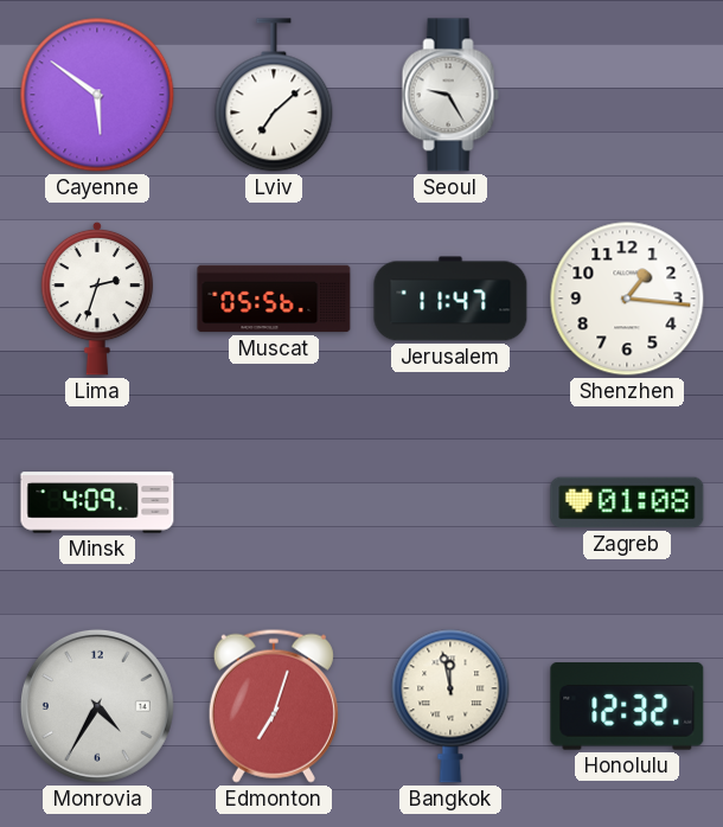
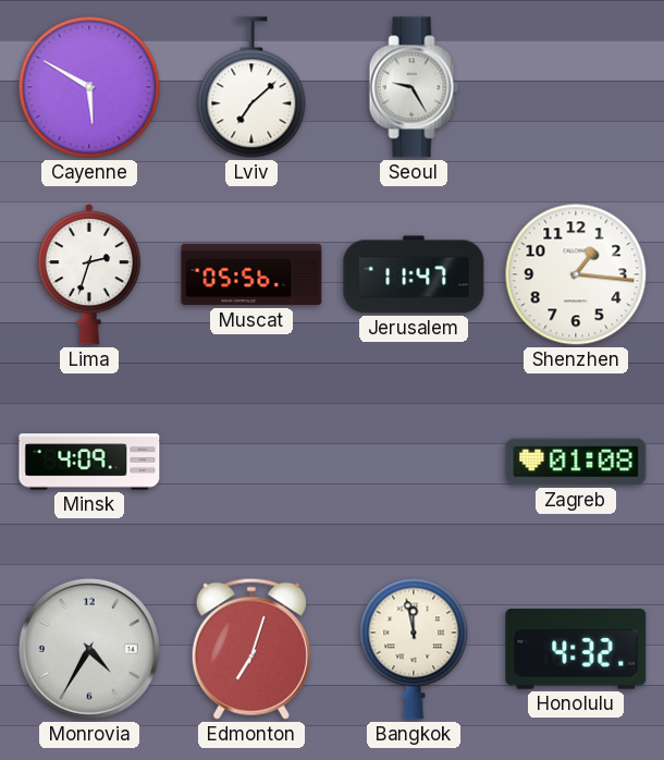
Cayenne: 5:51 -> 5:50
Honolulu: 12:32 -> 4:32
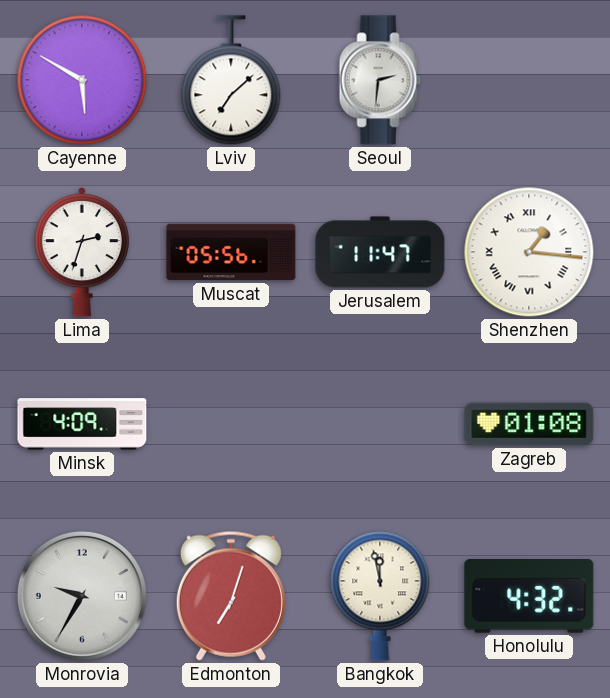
Seoul: 9:25 -> 2:31
Shenzhen numerals: Arabic -> Roman
Monrovia: 4:35 -> 9:35
